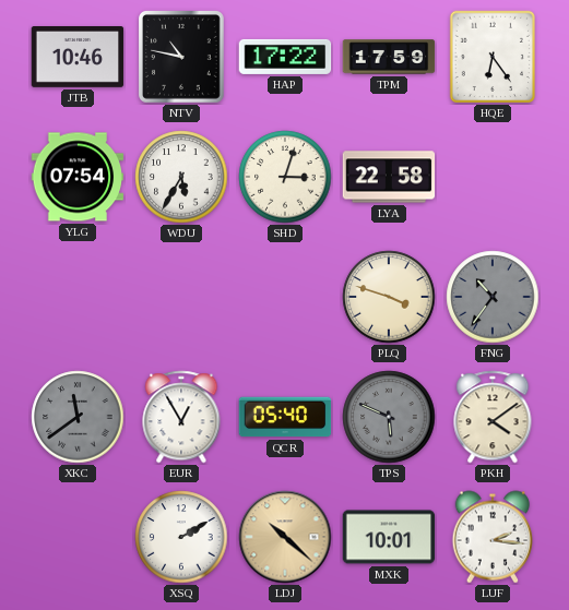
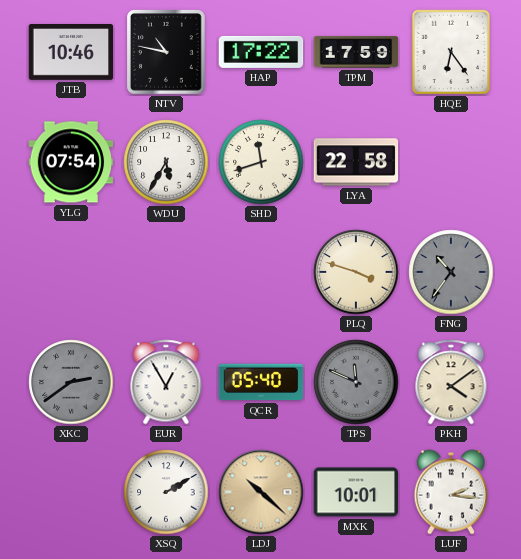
SHD: 3:03 -> 11:42
XKC: 11:39 -> 2:39
TPS: 5:49 -> 11:49
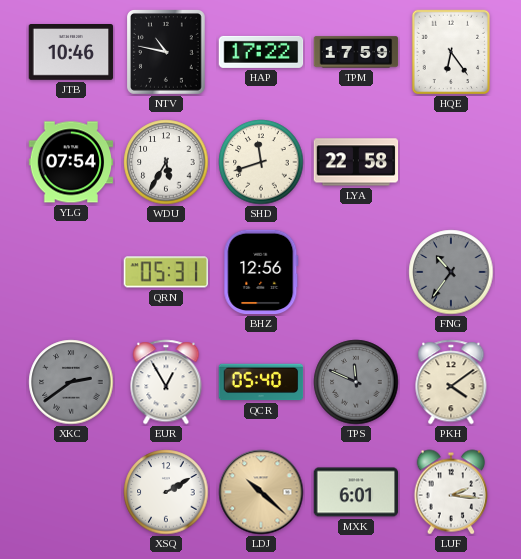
QRN: none -> 05:31
BHZ: none -> 12:56
PLQ: 3:48 -> none
MXK: 10:01 -> 6:01
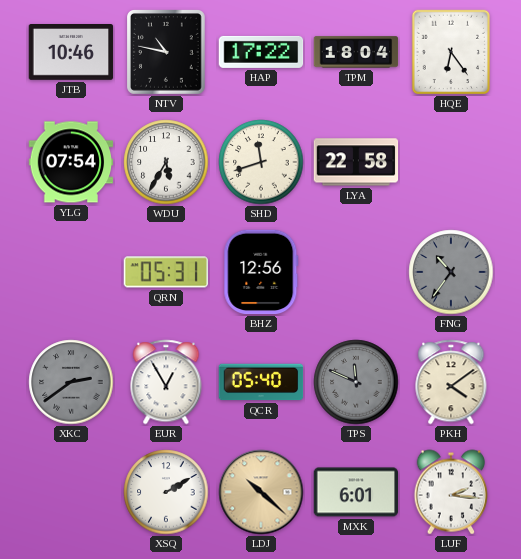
TPM: 17:59 -> 18:04
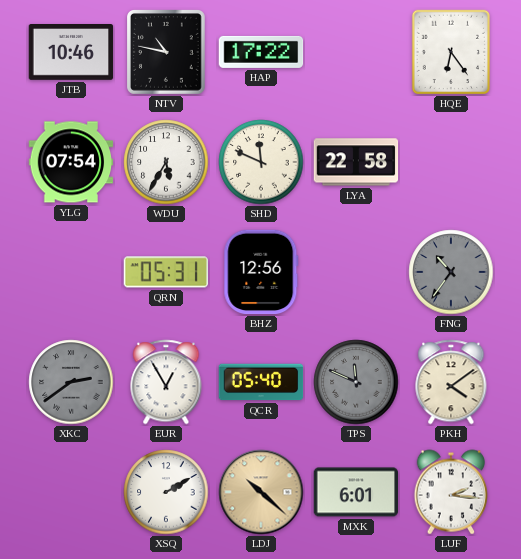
TPM: 18:04 -> none
SHD: 11:42 -> 11:49
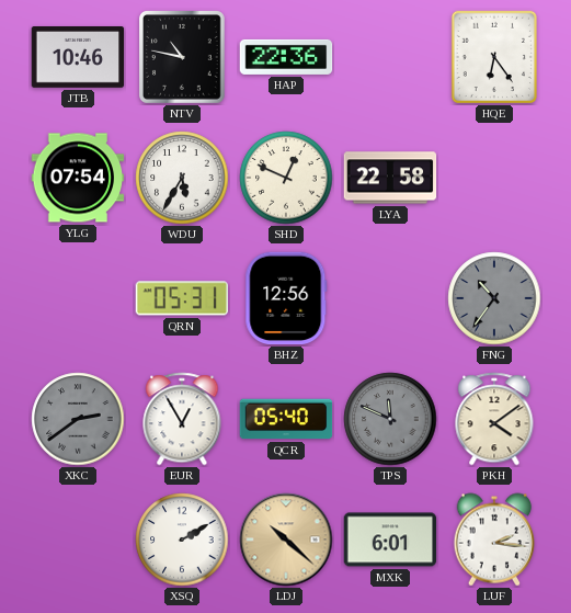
HAP: 17:22 -> 22:36
SHD: 11:49 -> 12:49
